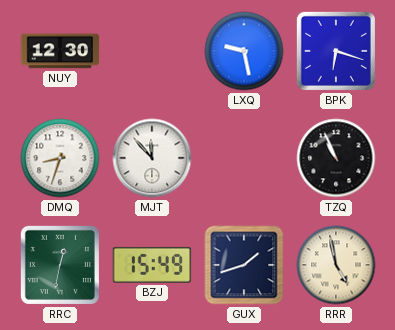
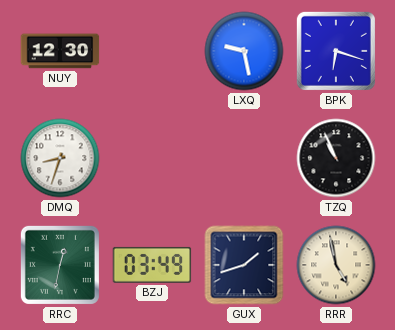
MJT: 11:53 -> none
BZJ: 15:49 -> 03:49
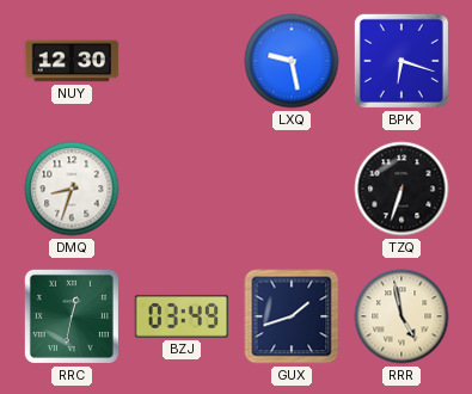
TZQ: 10:56 -> 6:33
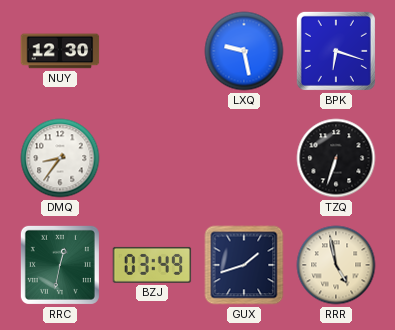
DMQ: 8:33 -> 8:36
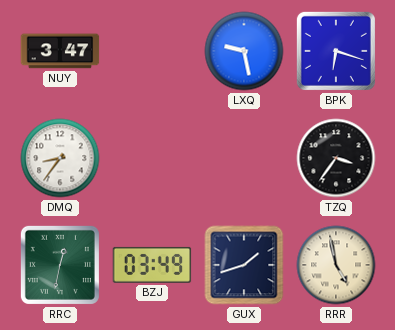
NUY: 12:30 -> 3:47
TZQ: 6:33 -> 3:36
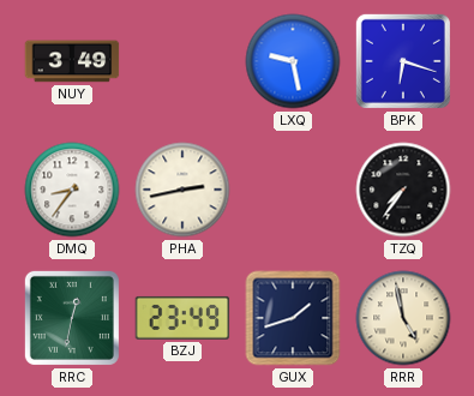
NUY: 3:47 -> 3:49
PHA: none -> 2:43
TZQ: 3:36 -> 7:36
BZJ: 03:49 -> 23:49
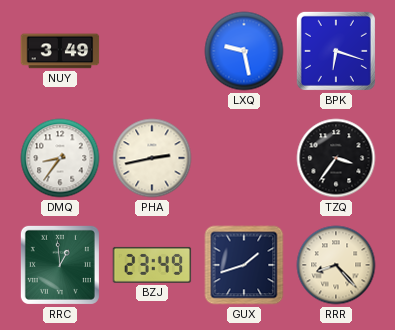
TZQ: 7:36 -> 3:36
RRC: 12:32 -> 12:59
RRR: 4:58 -> 8:23
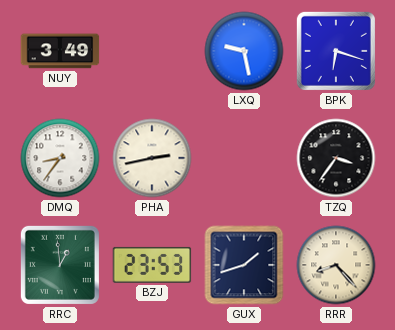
BZJ: 23:49 -> 23:53
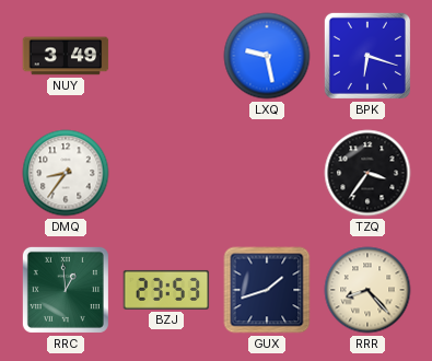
PHA: 2:43 -> none
